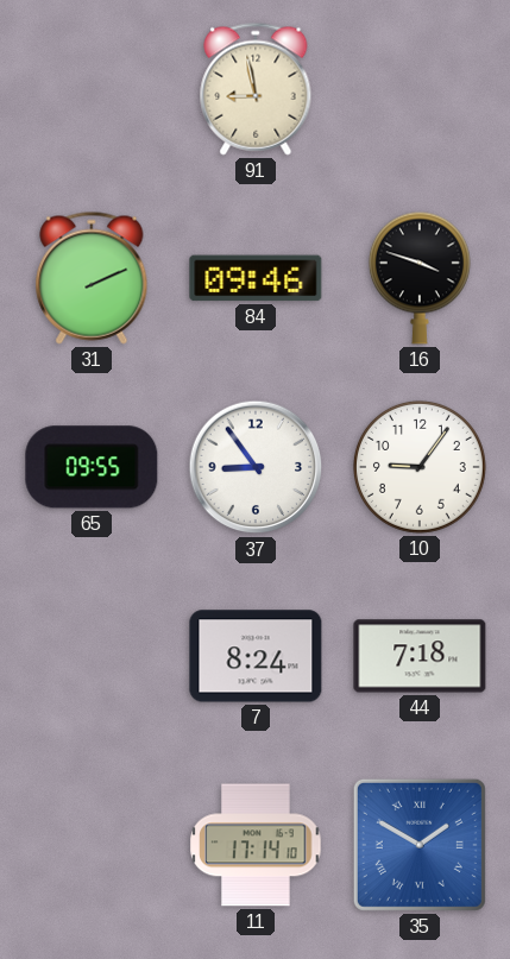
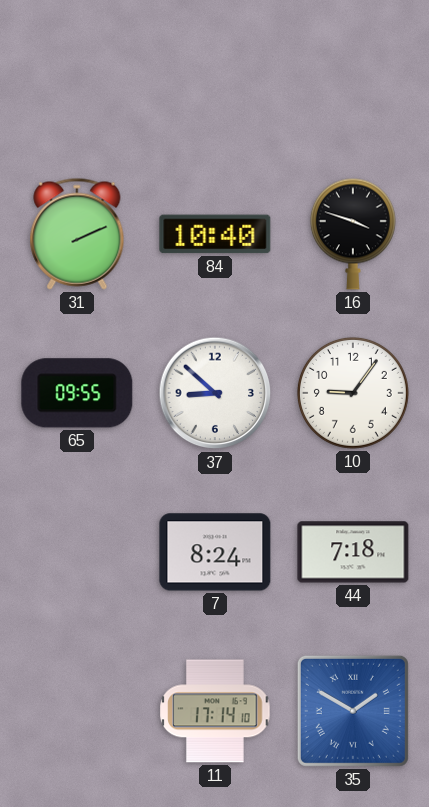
91: 8:58 -> none
84: 09:46 -> 10:40
37: 8:54 -> 8:52
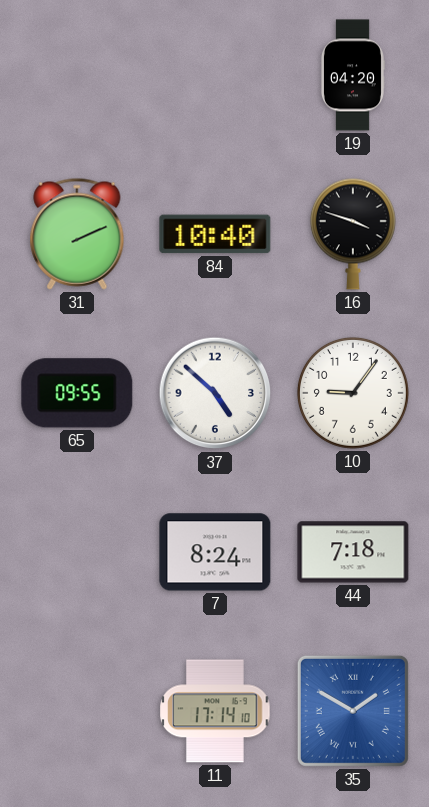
19: none -> 04:20
37: 8:52 -> 4:52
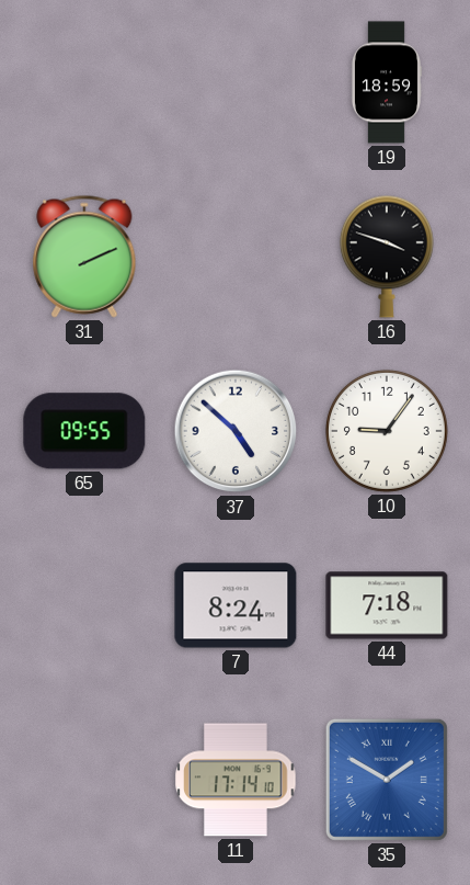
19: 04:20 -> 18:59
84: 10:40 -> none
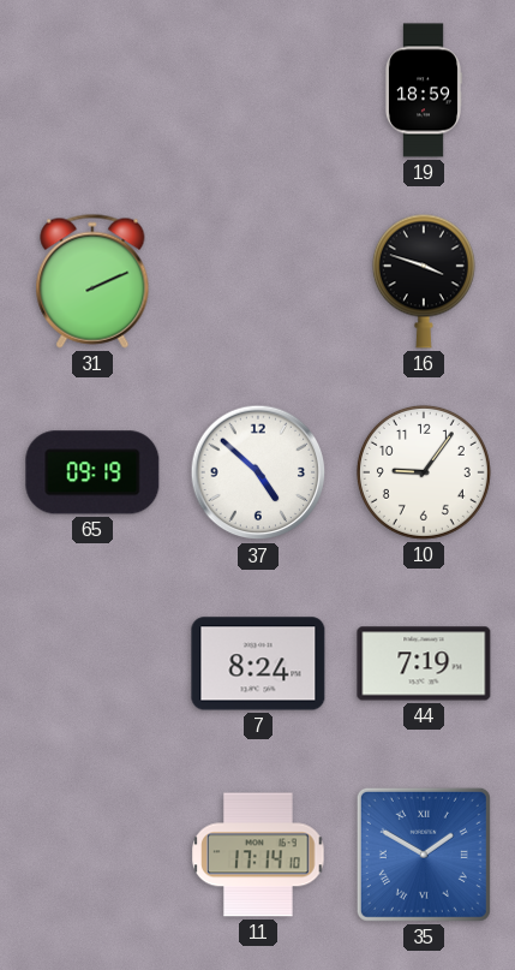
65: 09:55 -> 09:19
44: 7:18 -> 7:19
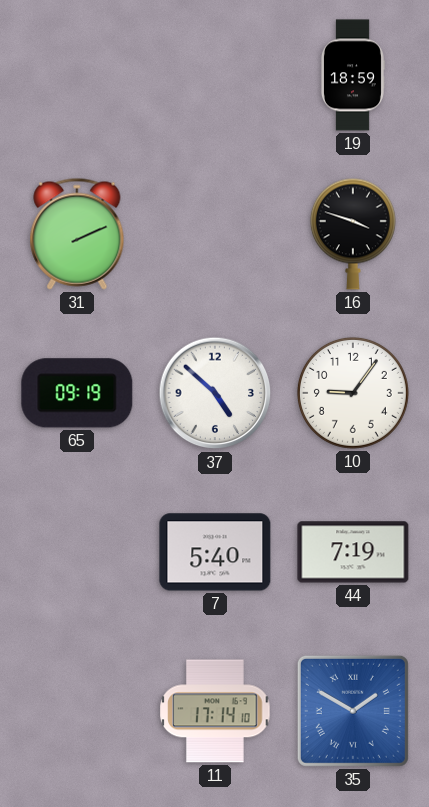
7: 8:24 -> 5:40
